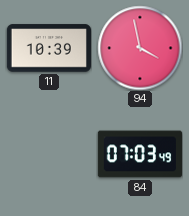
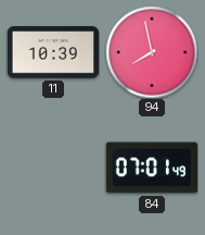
94: 3:58 -> 7:58
84: 07:03 -> 07:01
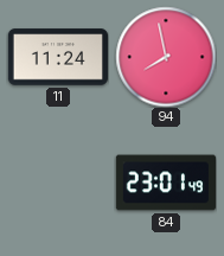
11: 10:39 -> 11:24
84: 07:01 -> 23:01
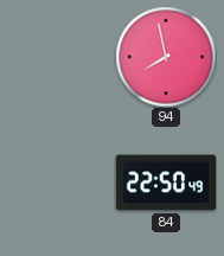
11: 11:24 -> none
84: 23:01 -> 22:50
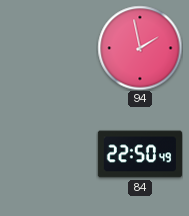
94: 7:58 -> 1:58
